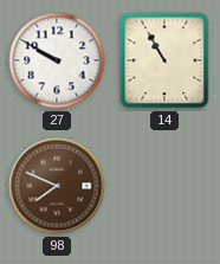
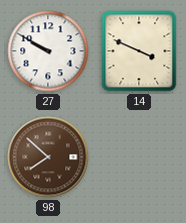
14: 10:55 -> 3:49
98: 7:49 -> 7:52
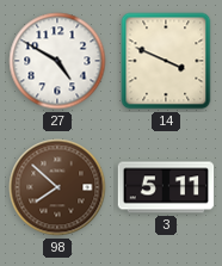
27: 9:50 -> 4:50
3: none -> 5:11
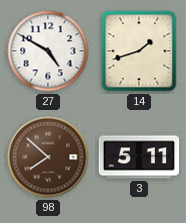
14: 3:49 -> 1:42
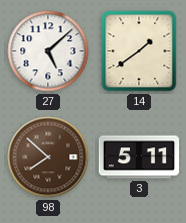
27: 4:50 -> 5:08
14: 1:42 -> 1:39
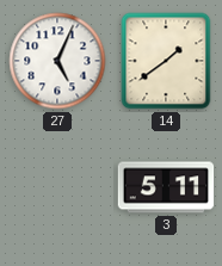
27: 5:08 -> 5:04
98: 7:52 -> none
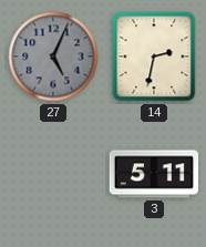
27 dial: white -> grey
14: 1:39 -> 2:32
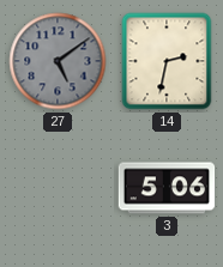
27: 5:04 -> 5:09
3: 5:11 -> 5:06
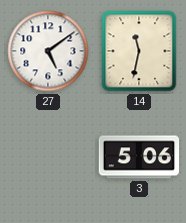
27 dial: grey -> white
14: 2:32 -> 11:32
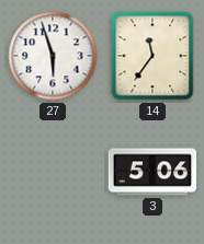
27: 5:09 -> 5:57
14: 11:32 -> 11:36
